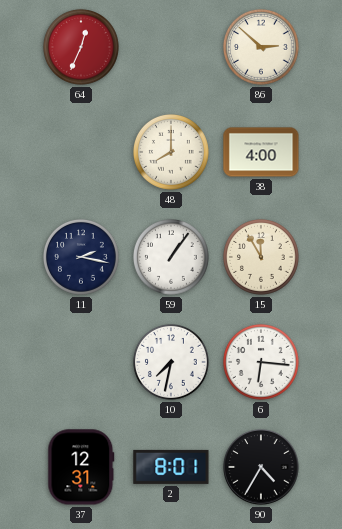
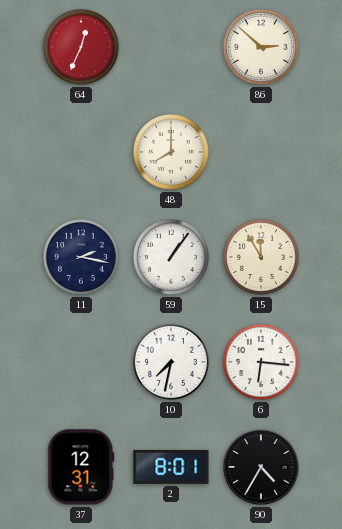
38: 4:00 -> none
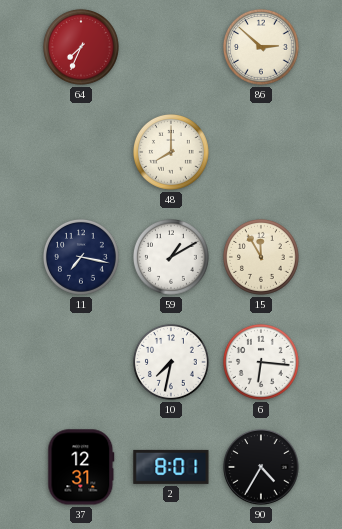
64: 12:34 -> 7:34
11: 2:17 -> 7:17
59: 1:06 -> 1:10
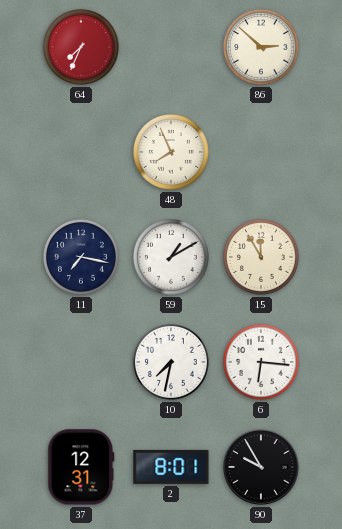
48: 8:00 -> 7:56
90: 4:35 -> 9:55
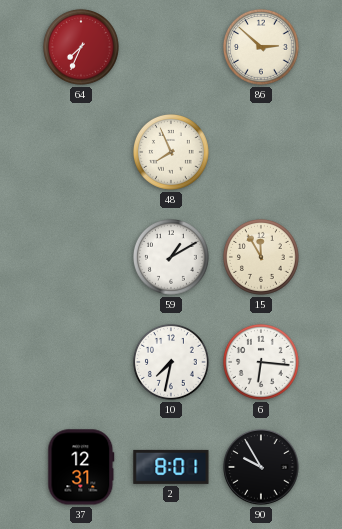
11: 7:17 -> none
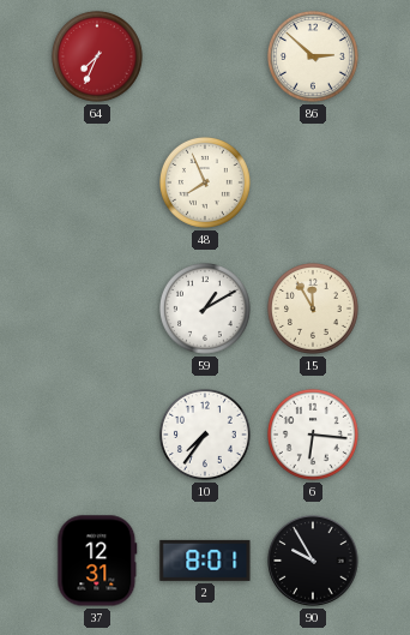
10: 7:32 -> 7:36
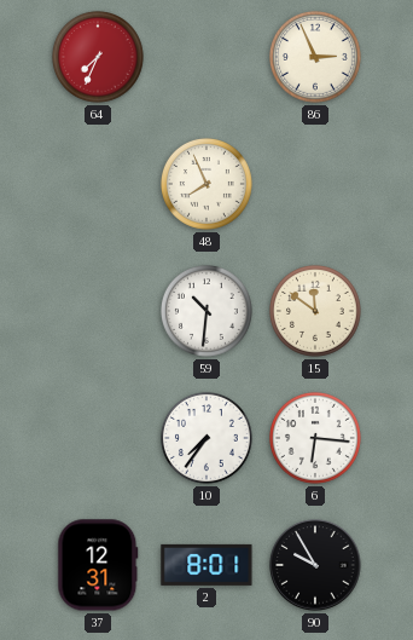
86: 2:52 -> 2:56
59: 1:10 -> 10:31
15: 11:55 -> 11:51
